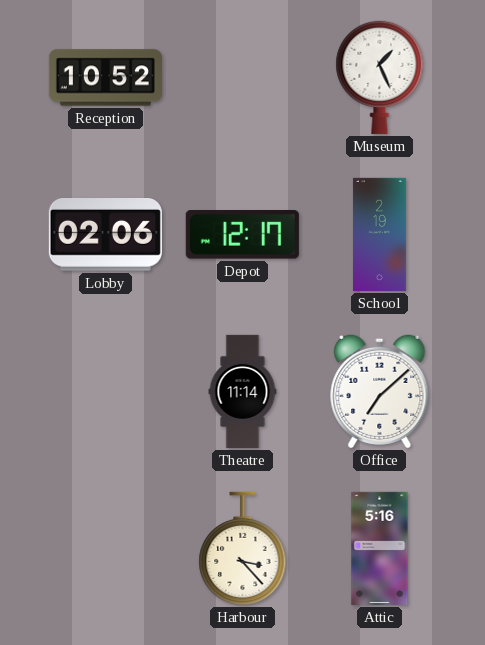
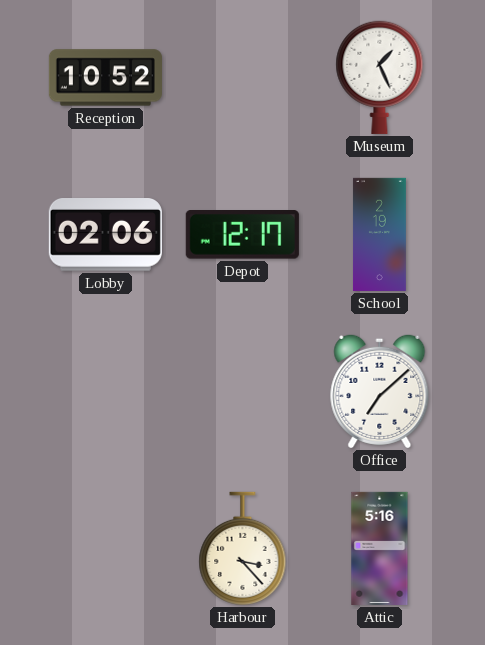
Theatre: 11:14 -> none
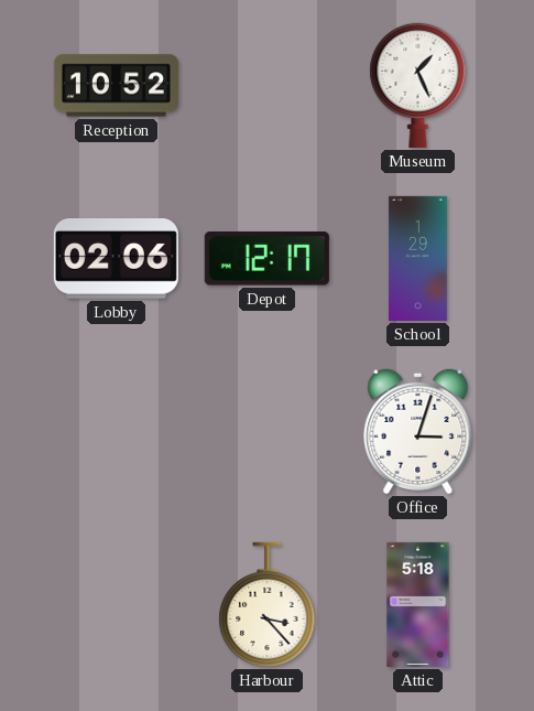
School: 2:19 -> 1:29
Office: 7:08 -> 3:03
Attic: 5:16 -> 5:18
